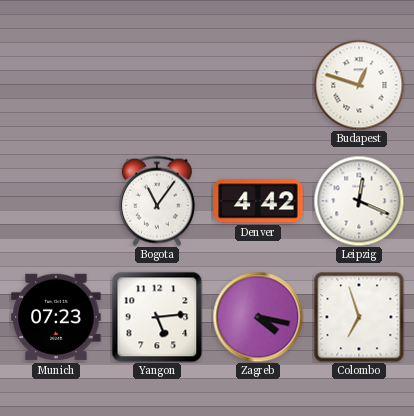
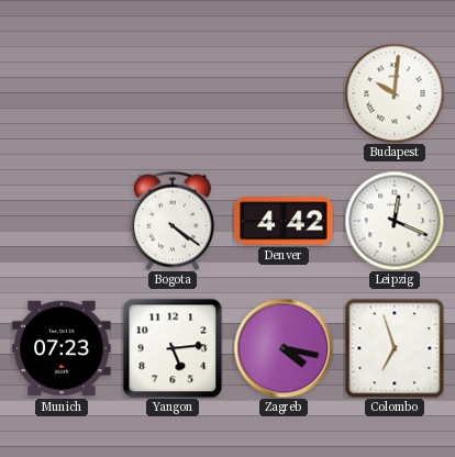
Budapest: 12:48 -> 10:01
Bogota: 11:06 -> 4:21
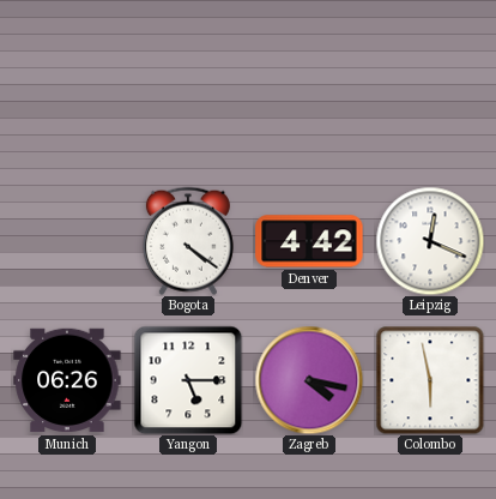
Budapest: 10:01 -> none
Munich: 07:23 -> 06:26
Yangon: 5:14 -> 5:15
Colombo: 6:57 -> 5:58
